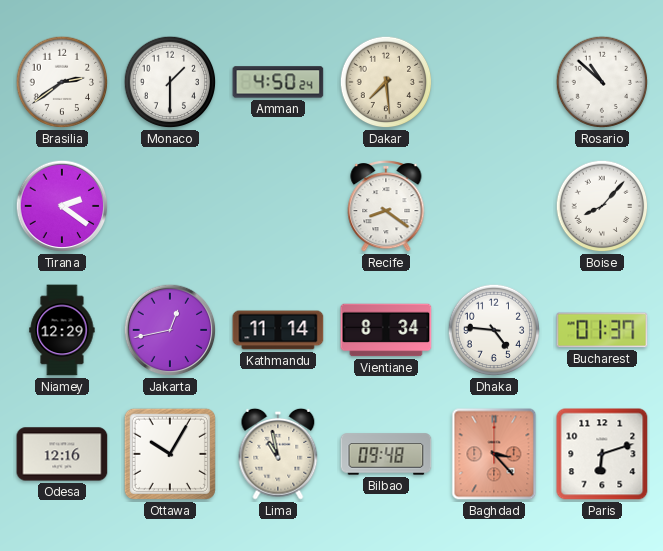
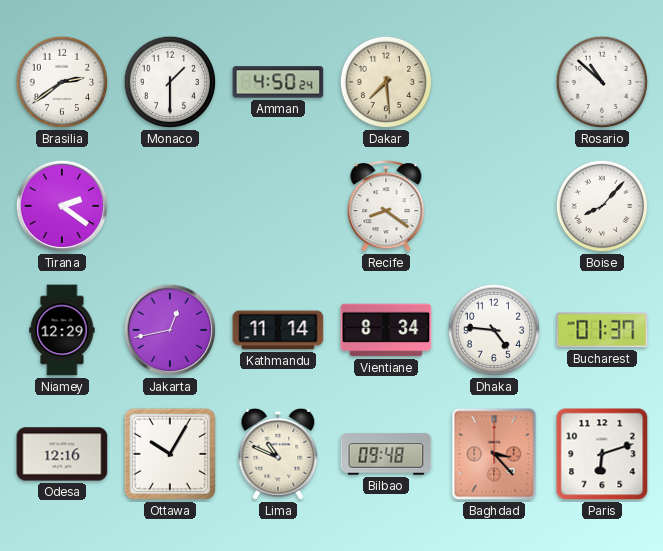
Lima: 10:58 -> 10:49
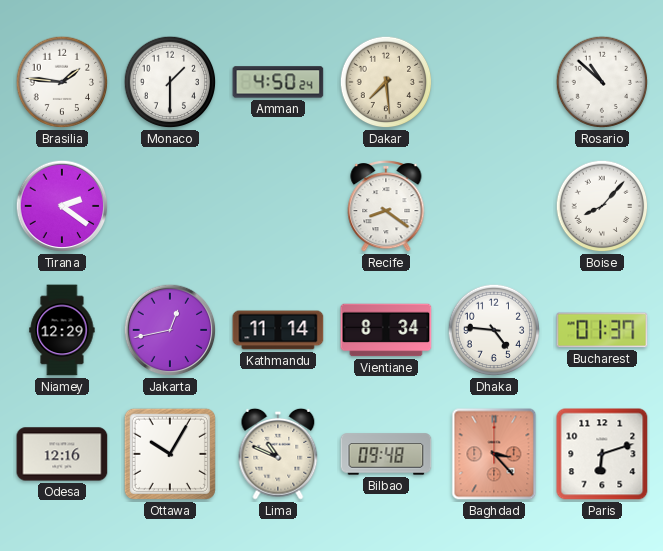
Brasilia: 2:39 -> 1:46
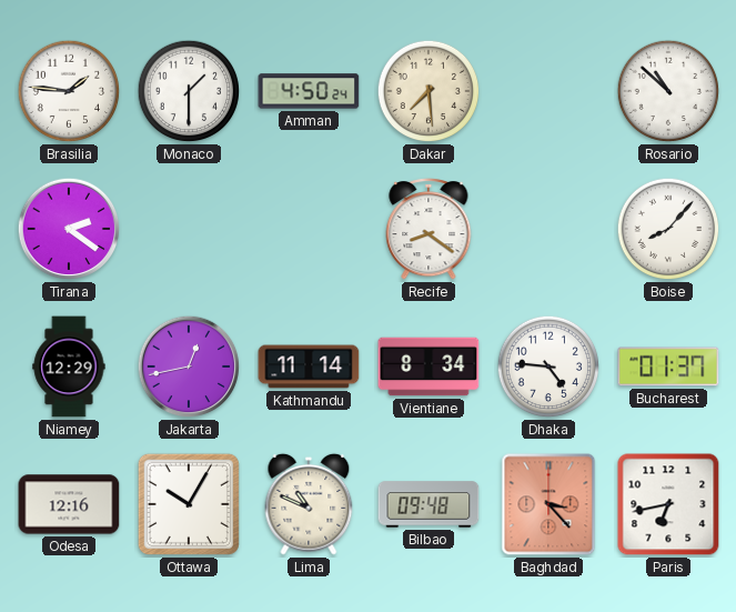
Paris: 6:12 -> 6:43
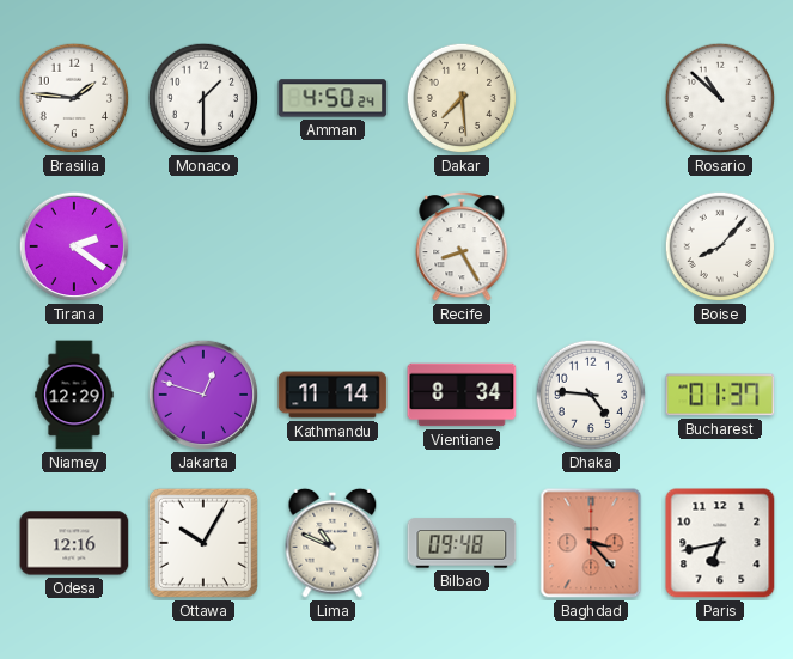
Recife: 8:21 -> 8:25
Jakarta: 12:43 -> 12:48
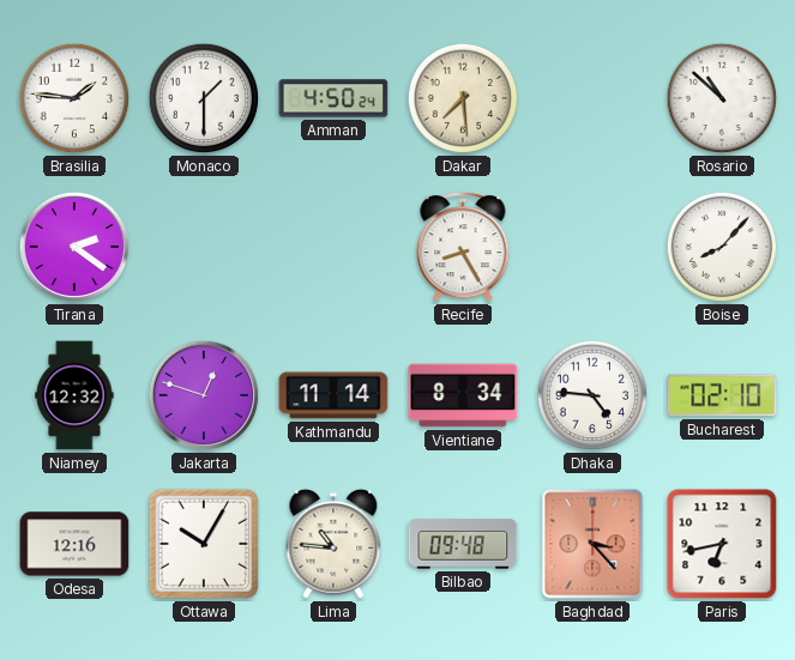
Niamey: 12:29 -> 12:32
Bucharest: 01:37 -> 02:10
Lima: 10:49 -> 10:46
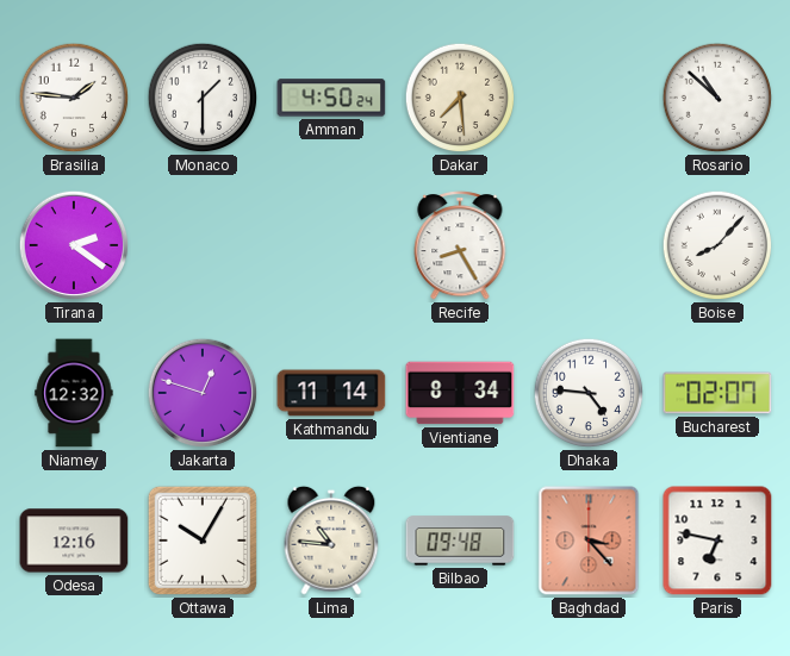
Bucharest: 02:10 -> 02:07
Paris: 6:43 -> 6:47
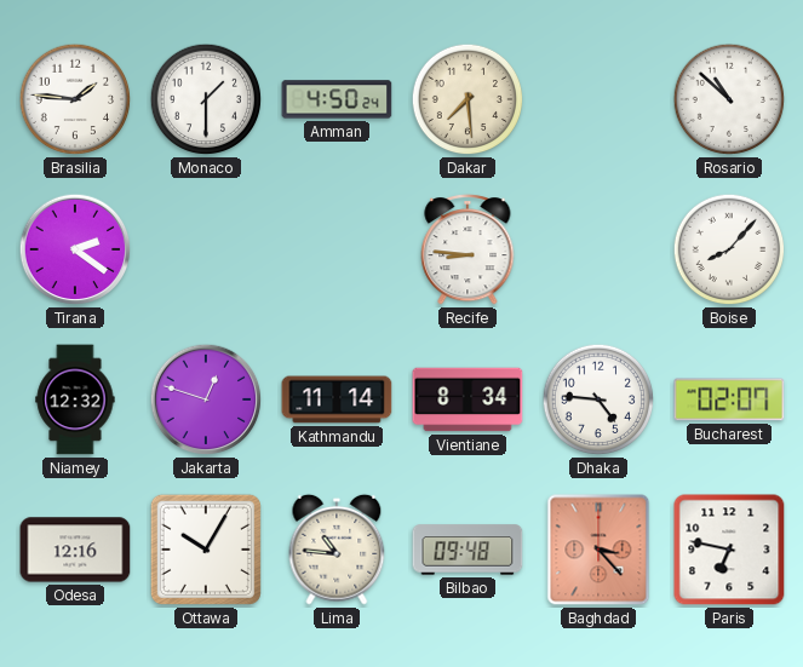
Recife: 8:25 -> 8:46
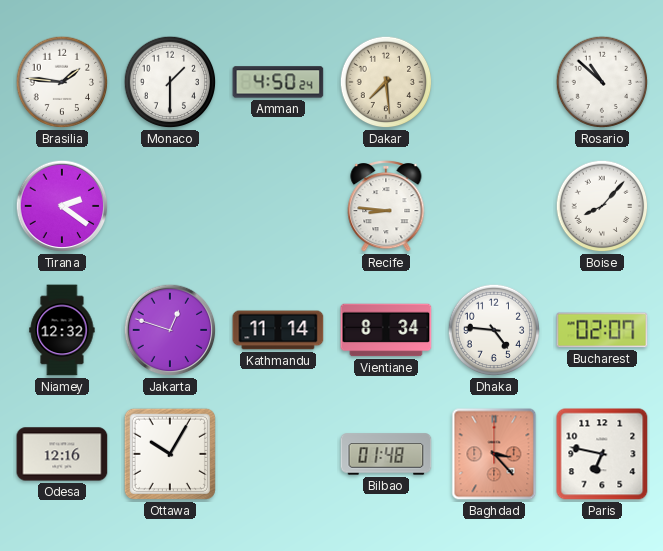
Lima: 10:46 -> none
Bilbao: 09:48 -> 01:48
